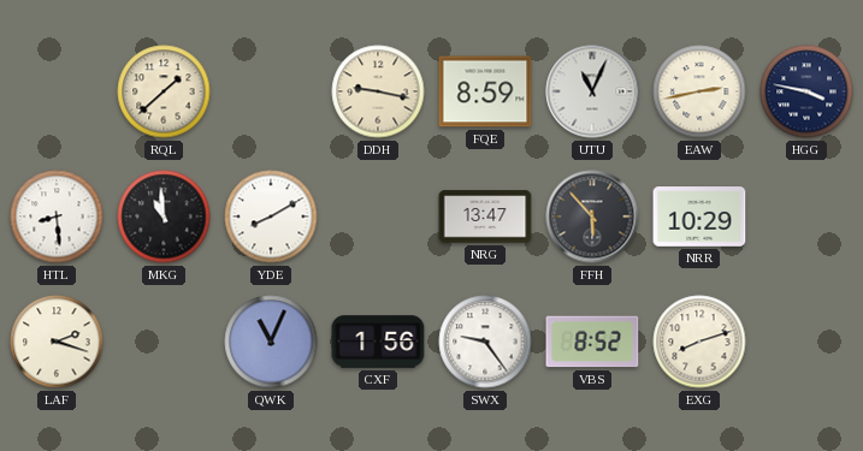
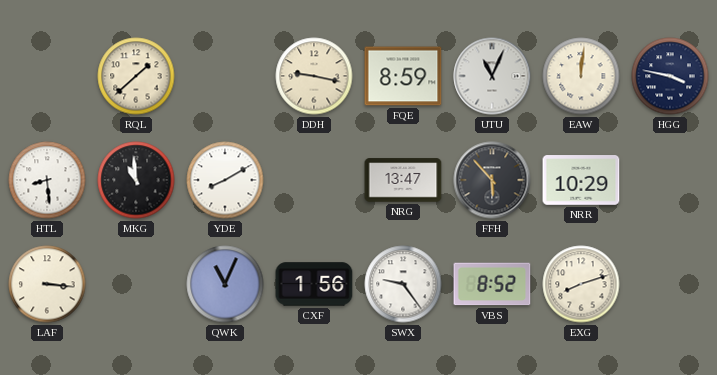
EAW: 2:43 -> 12:01
LAF: 2:18 -> 3:16
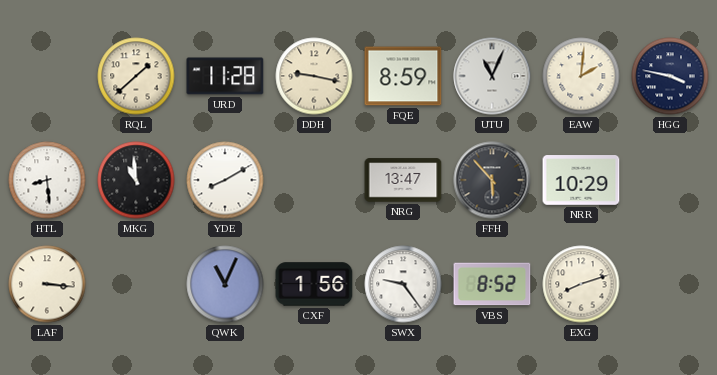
URD: none -> 11:28
EAW: 12:01 -> 2:01
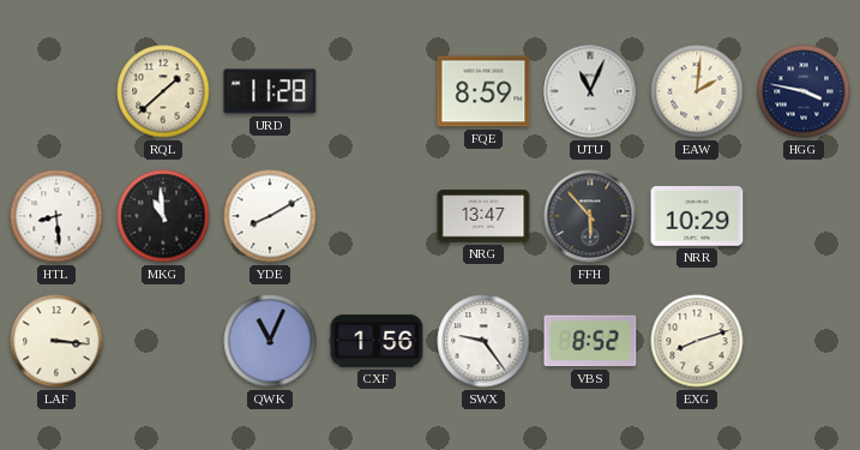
DDH: 9:17 -> none
